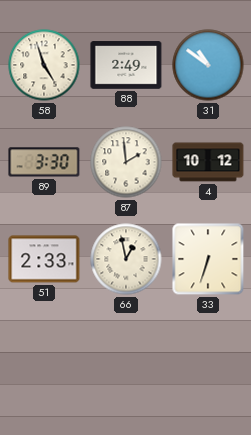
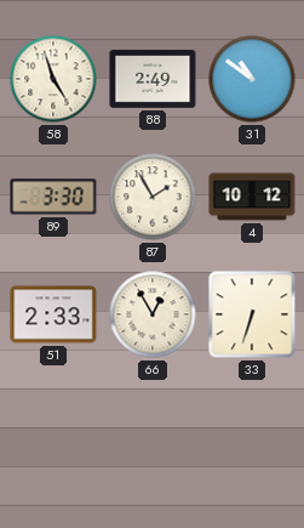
87: 1:59 -> 1:55
66: 12:58 -> 12:55
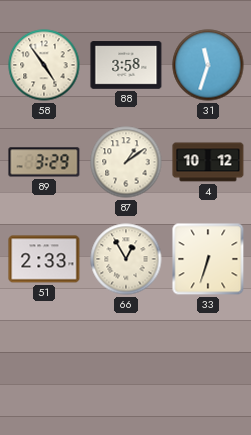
58: 4:57 -> 4:54
88: 2:49 -> 3:58
31: 10:51 -> 11:33
89: 3:30 -> 3:29
87: 1:55 -> 1:09
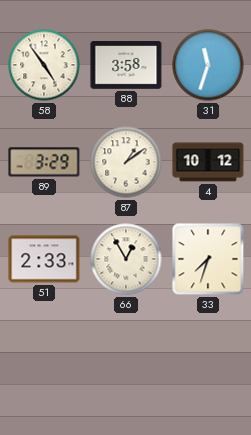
33: 6:33 -> 7:33
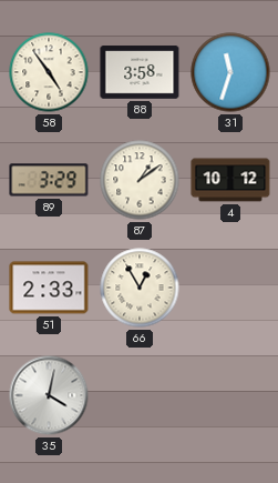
33: 7:33 -> none
35: none -> 4:02
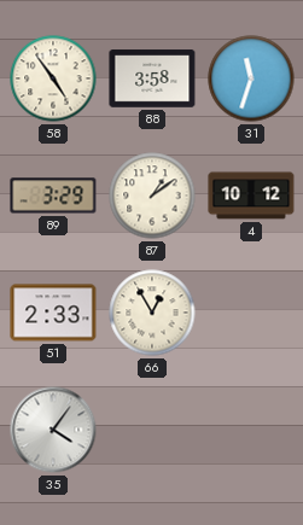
35: 4:02 -> 4:06
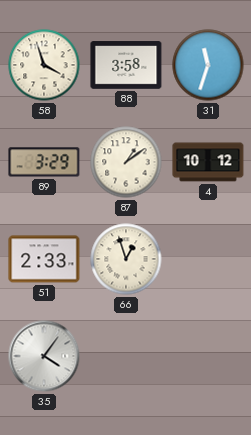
58: 4:54 -> 3:57
66: 12:55 -> 12:57
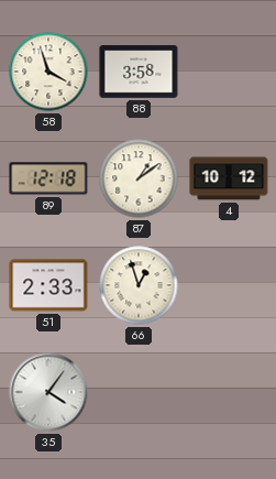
31: 11:33 -> none
89: 3:29 -> 12:18
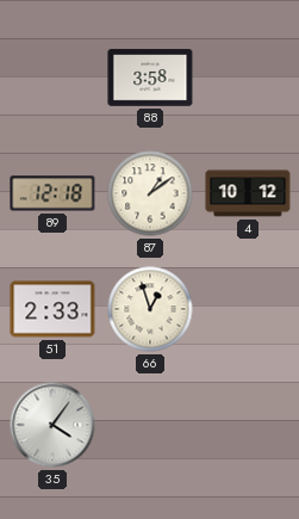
58: 3:57 -> none
